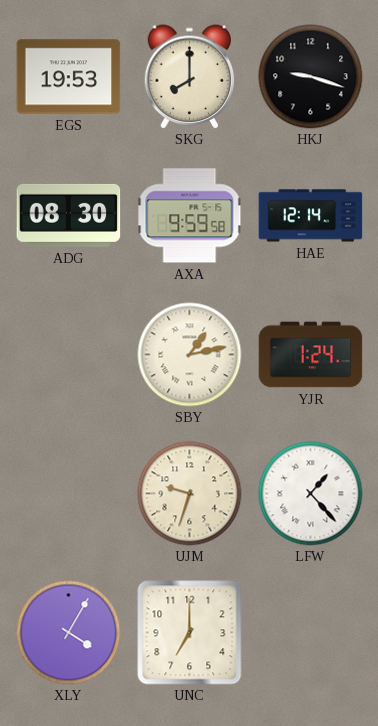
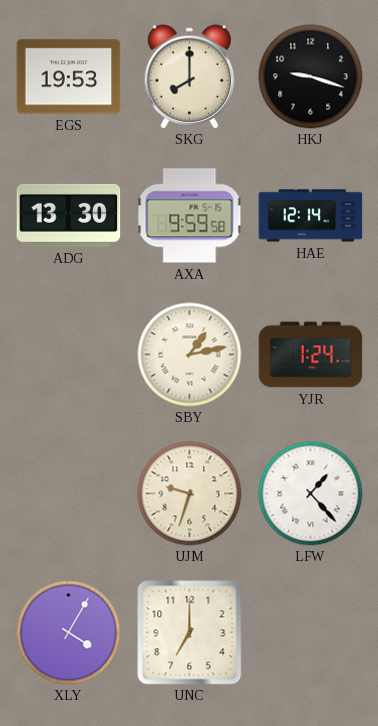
ADG: 08:30 -> 13:30
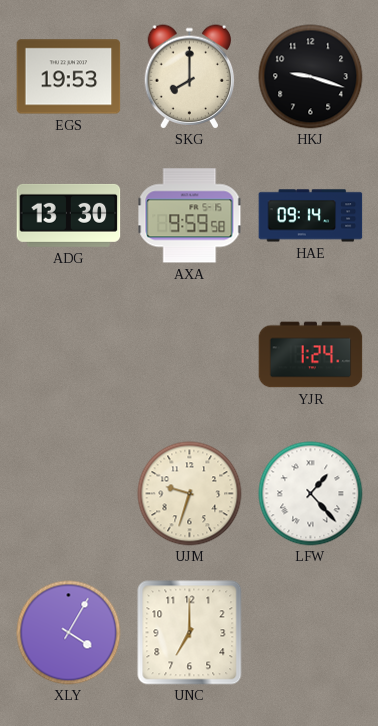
HAE: 12:14 -> 09:14
SBY: 1:13 -> none
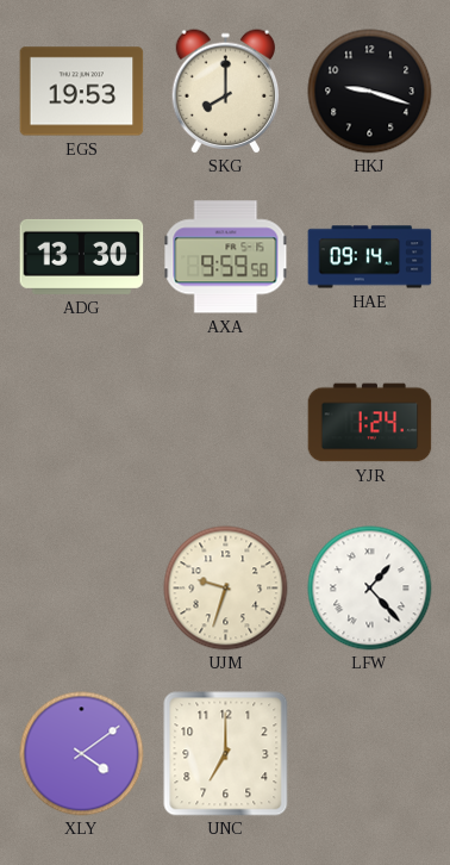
XLY: 4:05 -> 4:09
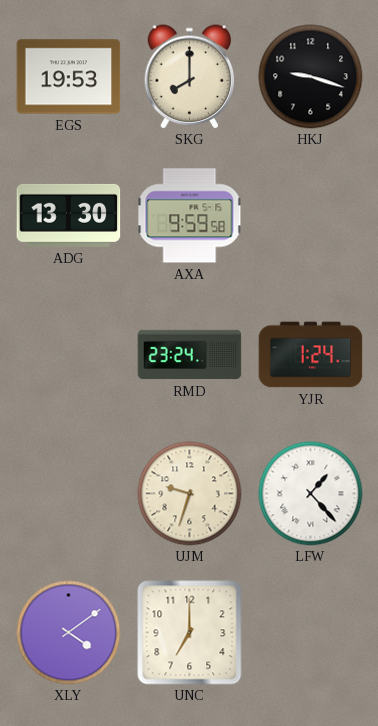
HAE: 09:14 -> none
RMD: none -> 23:24
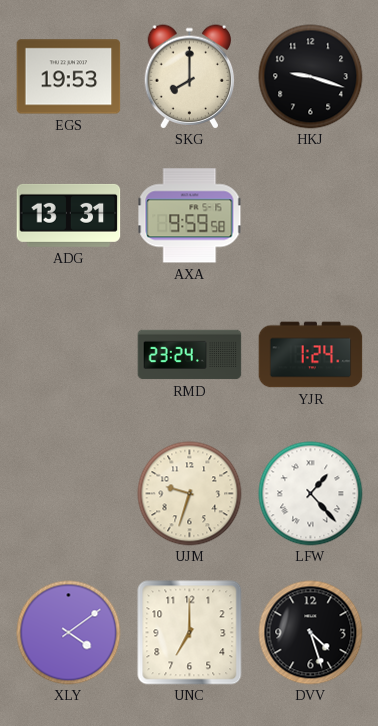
ADG: 13:30 -> 13:31
DVV: none -> 4:27
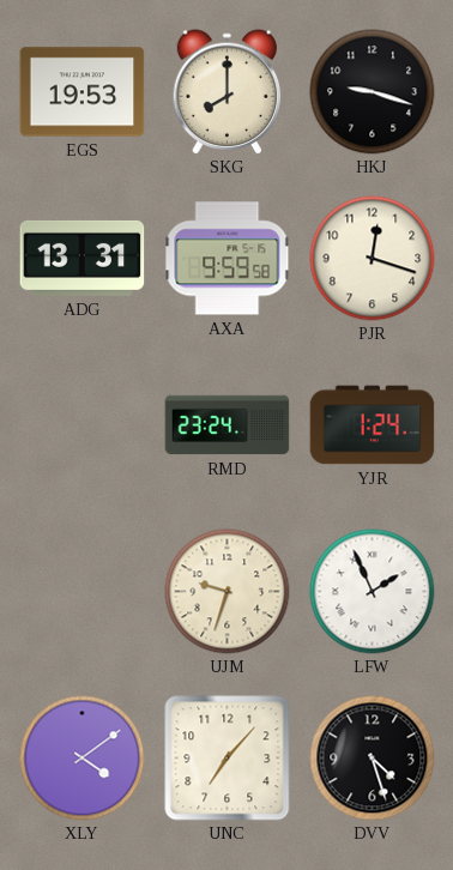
PJR: none -> 12:18
LFW: 1:23 -> 1:56
UNC: 7:00 -> 7:07
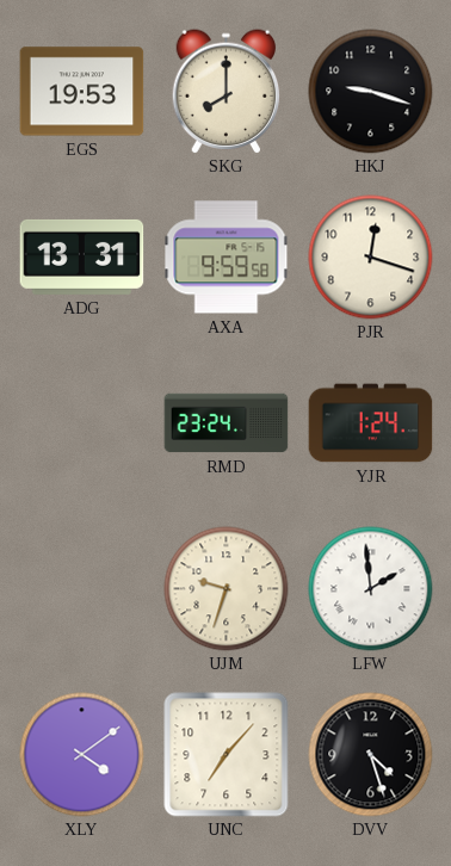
LFW: 1:56 -> 1:59
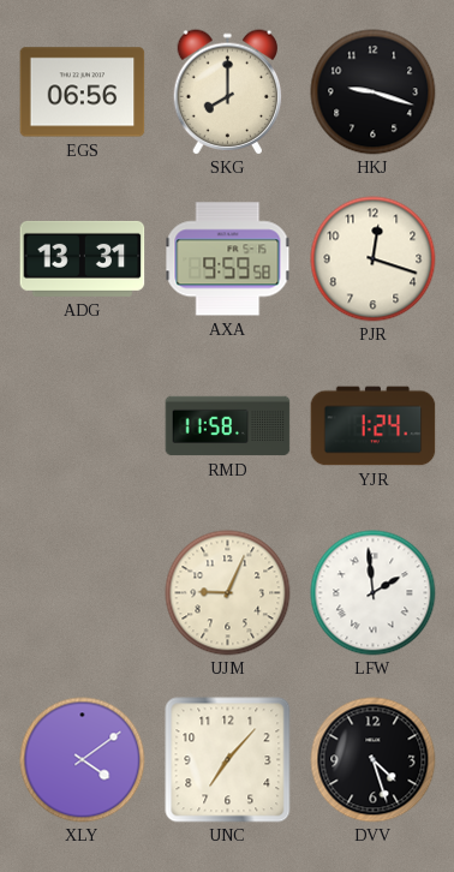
EGS: 19:53 -> 06:56
RMD: 23:24 -> 11:58
UJM: 9:33 -> 9:04
